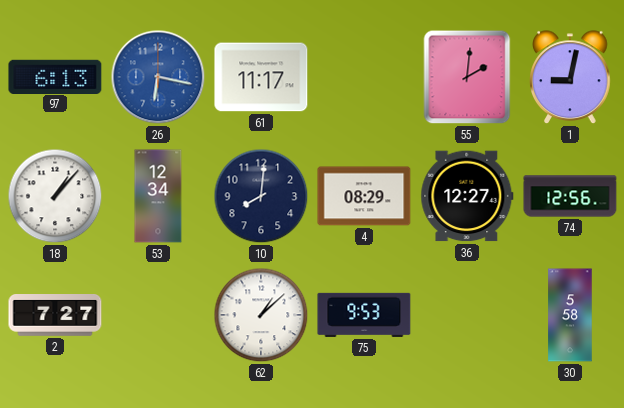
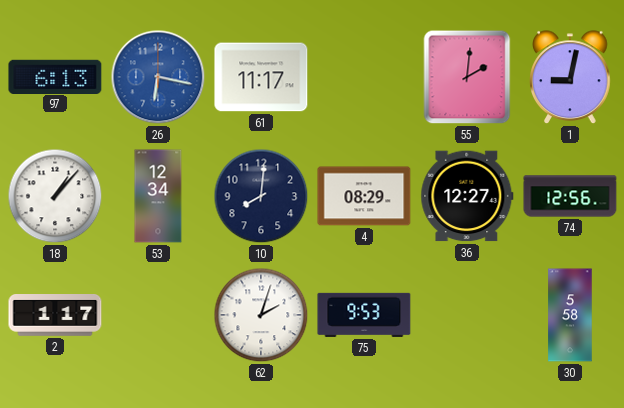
2: 7:27 -> 1:17
62: 1:08 -> 2:03
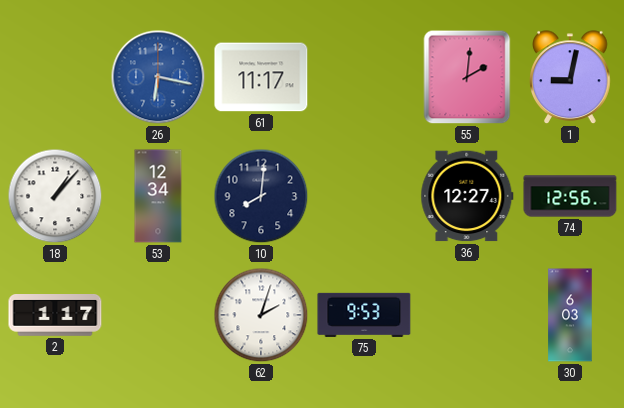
97: 6:13 -> none
4: 08:29 -> none
30: 5:58 -> 6:03
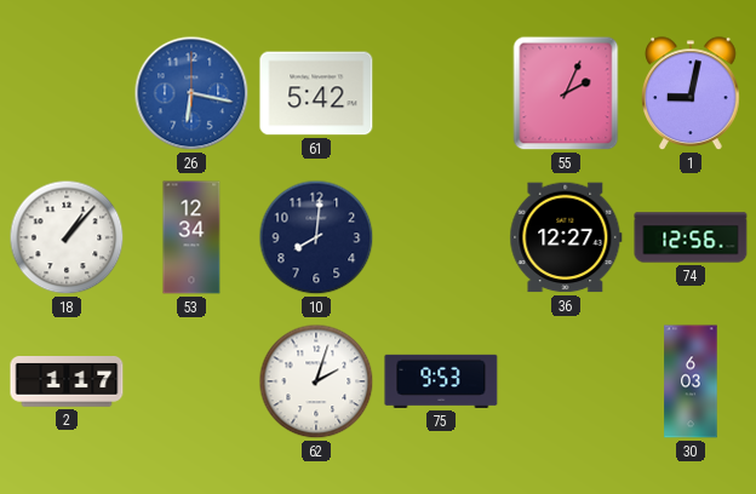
61: 11:17 -> 5:42
55: 2:01 -> 2:04
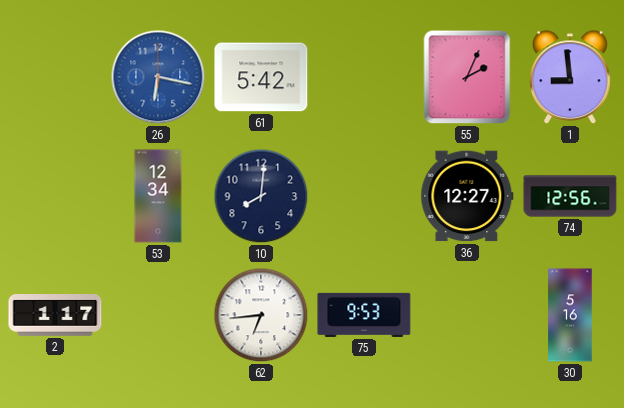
1: 9:02 -> 8:59
18: 1:07 -> none
62: 2:03 -> 6:44
30: 6:03 -> 5:16
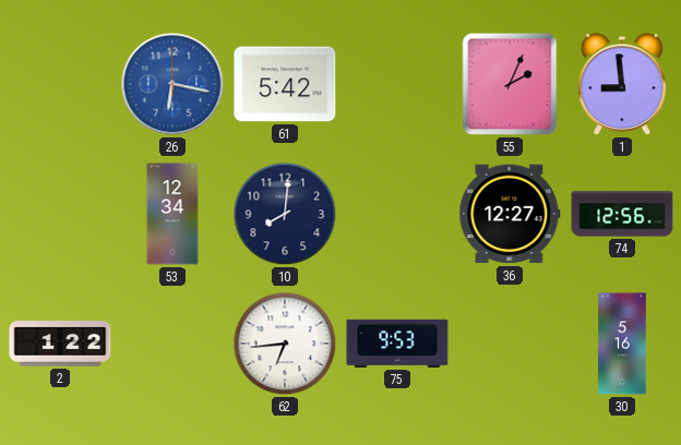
2: 1:17 -> 1:22
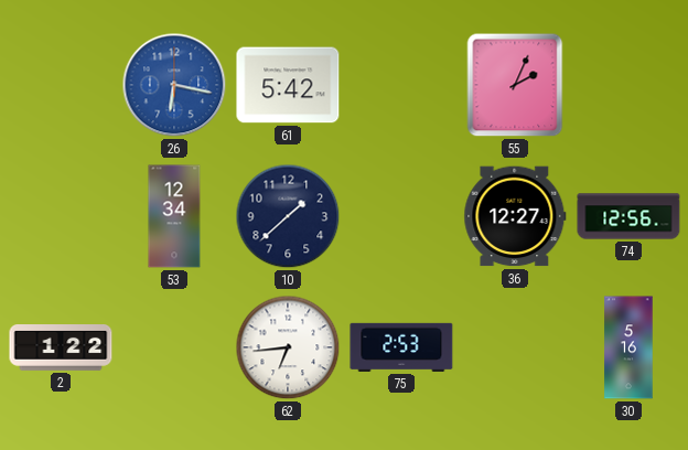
1: 8:59 -> none
10: 8:01 -> 1:38
75: 9:53 -> 2:53
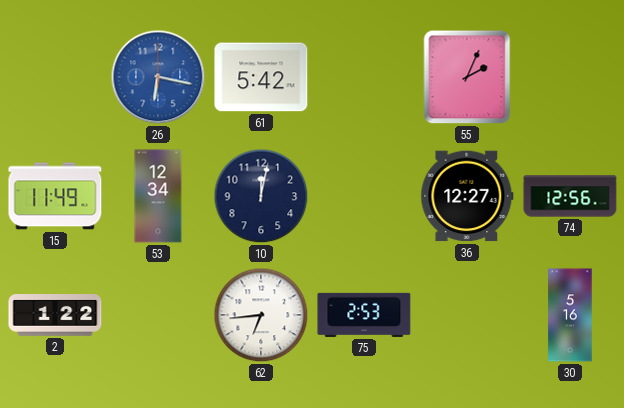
15: none -> 11:49
10: 1:38 -> 12:02
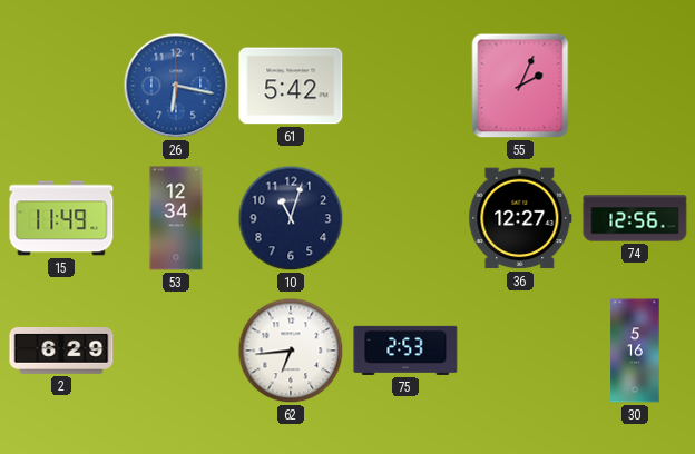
10: 12:02 -> 11:03
2: 1:22 -> 6:29
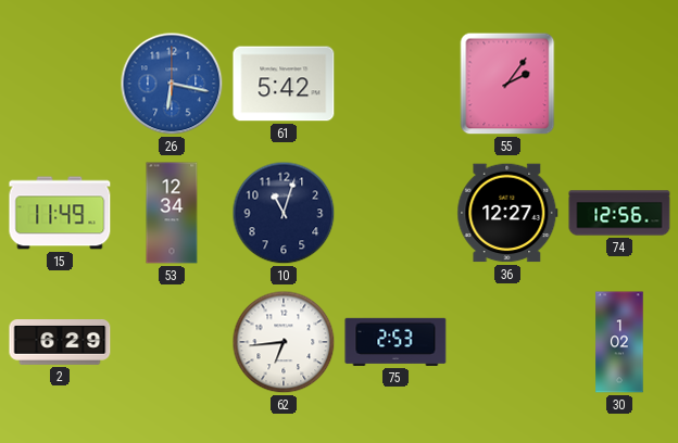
55: 2:04 -> 2:06
30: 5:16 -> 1:02
